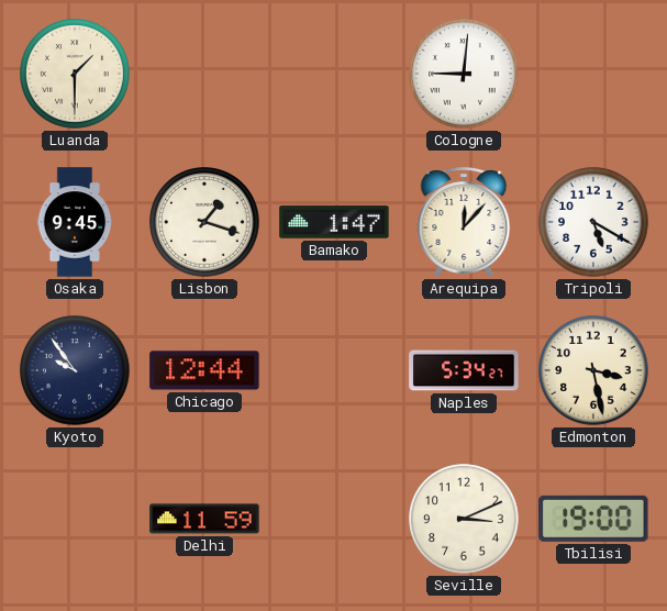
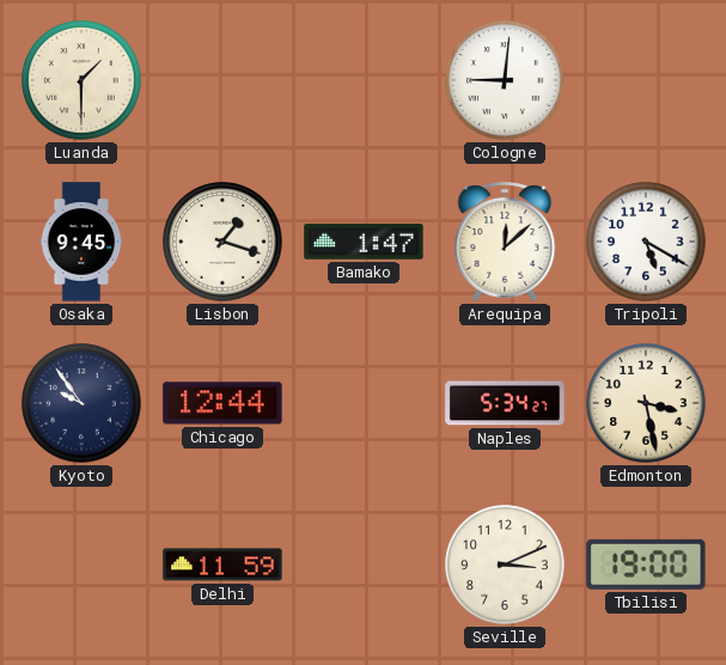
Arequipa: 12:07 -> 12:08
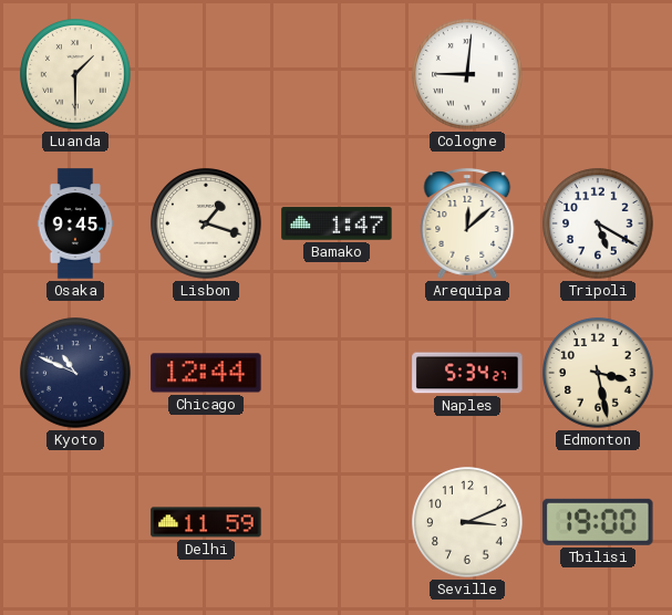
Kyoto: 9:54 -> 10:49
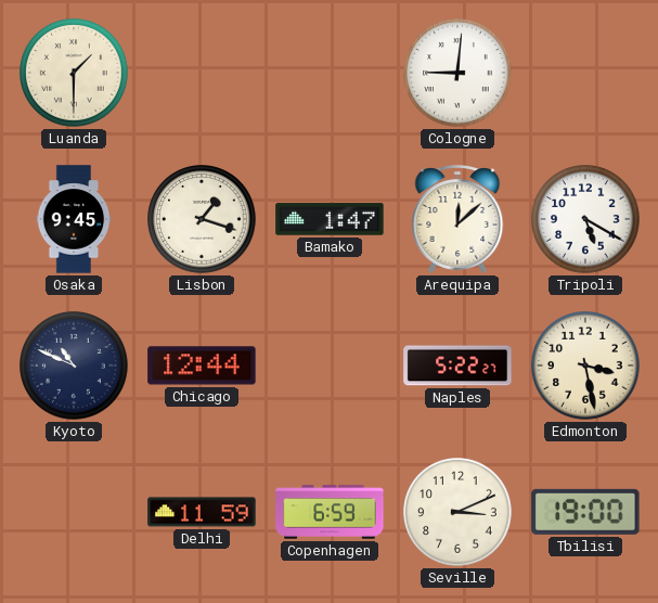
Naples: 5:34 -> 5:22
Copenhagen: none -> 6:59
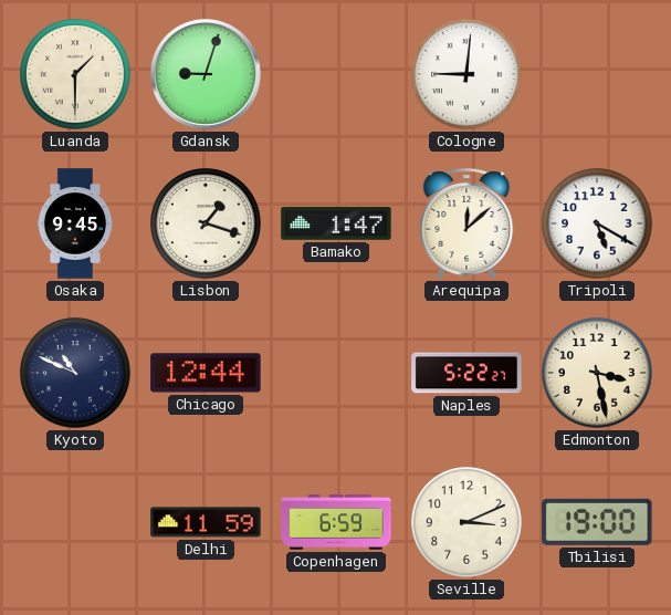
Gdansk: none -> 9:03
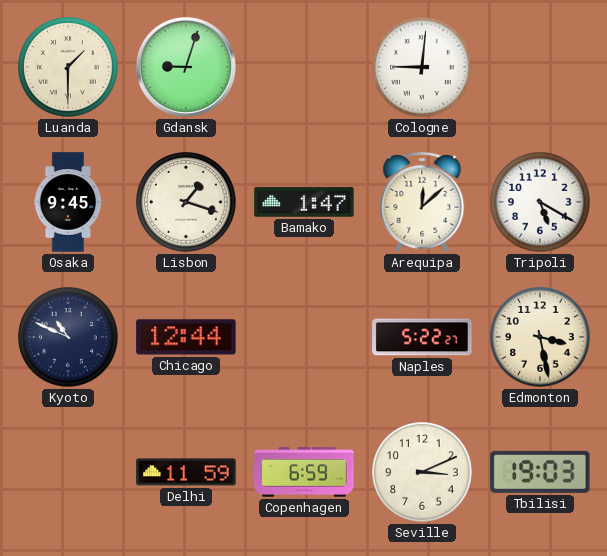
Tbilisi: 19:00 -> 19:03
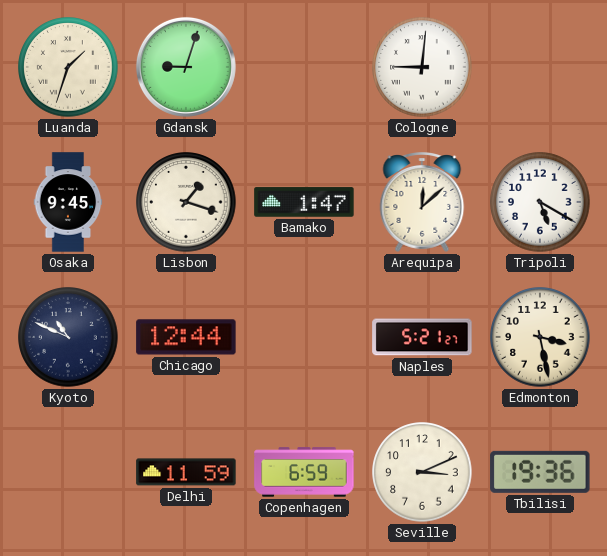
Luanda: 1:30 -> 1:33
Naples: 5:22 -> 5:21
Tbilisi: 19:03 -> 19:36
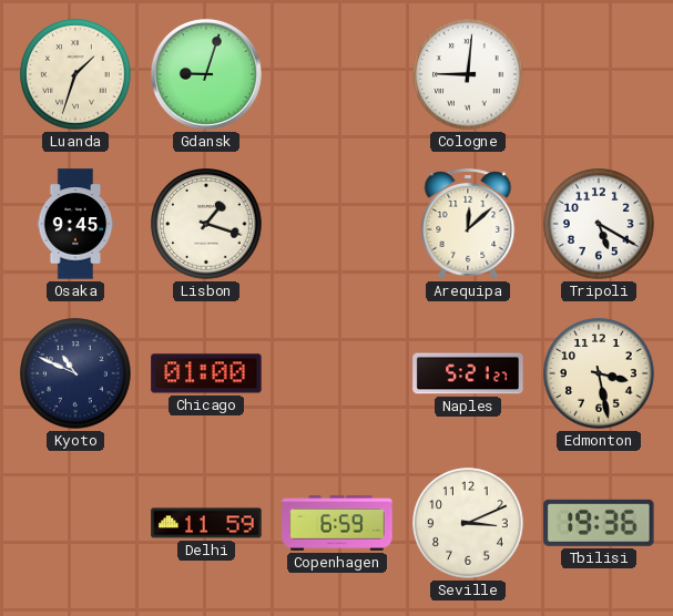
Bamako: 1:47 -> none
Chicago: 12:44 -> 01:00
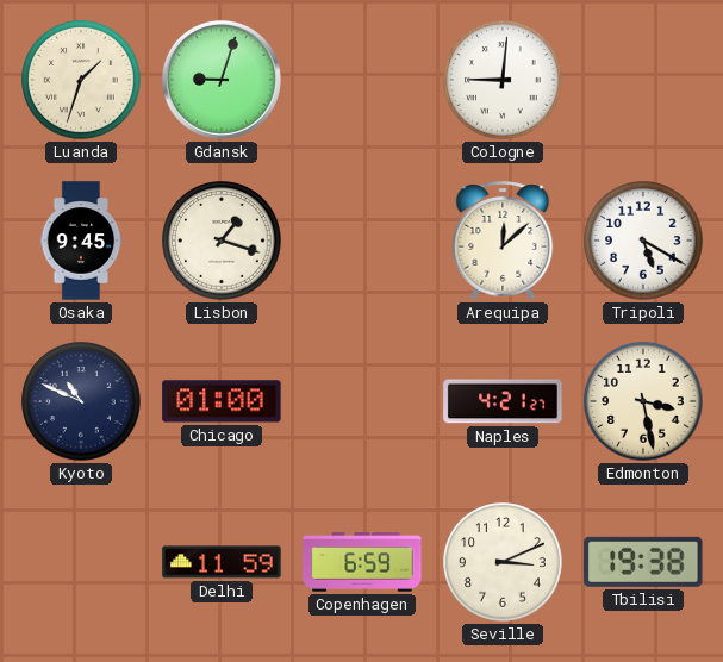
Naples: 5:21 -> 4:21
Tbilisi: 19:36 -> 19:38
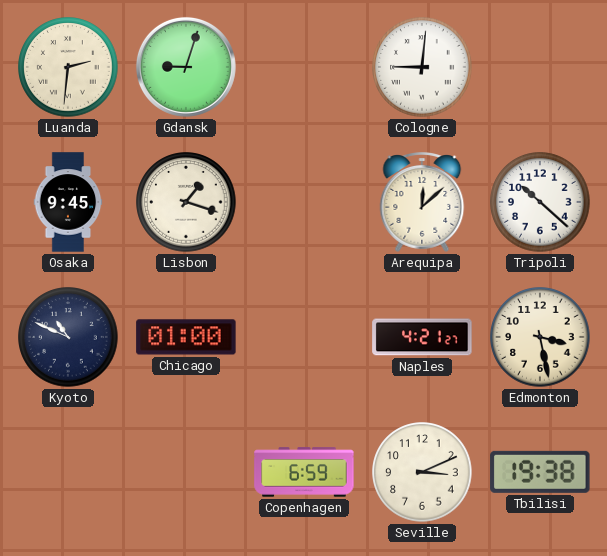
Luanda: 1:33 -> 2:31
Tripoli: 5:20 -> 10:22
Delhi: 11:59 -> none
